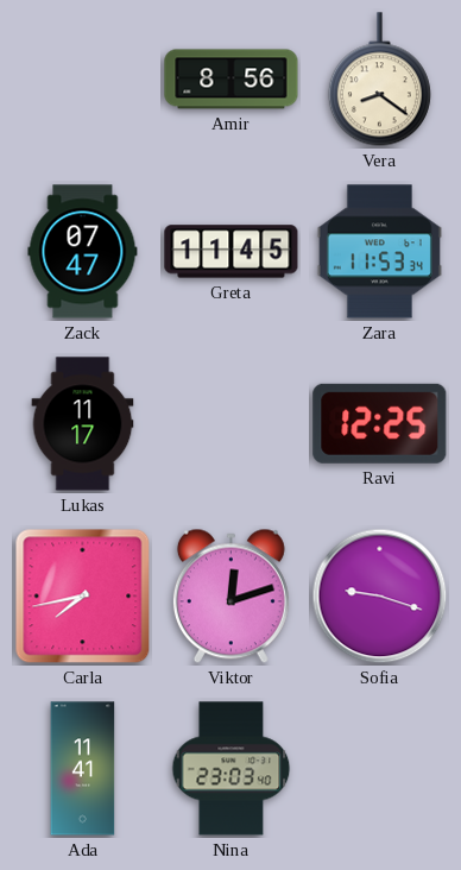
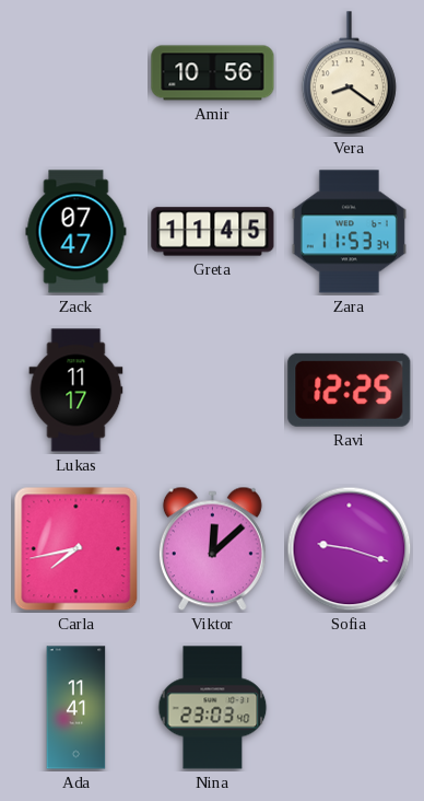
Amir: 8:56 -> 10:56
Viktor: 12:12 -> 12:08
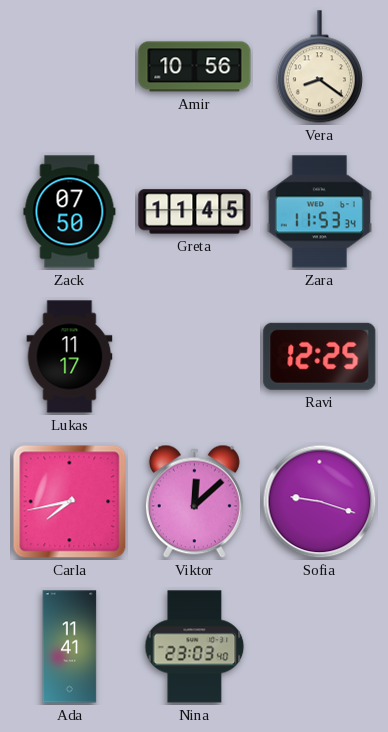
Zack: 07:47 -> 07:50
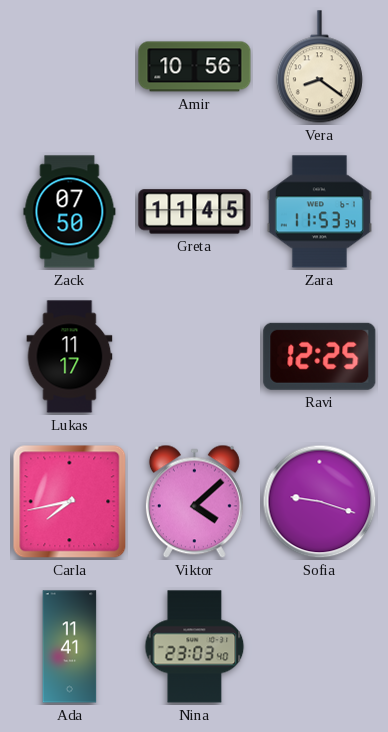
Viktor: 12:08 -> 4:08
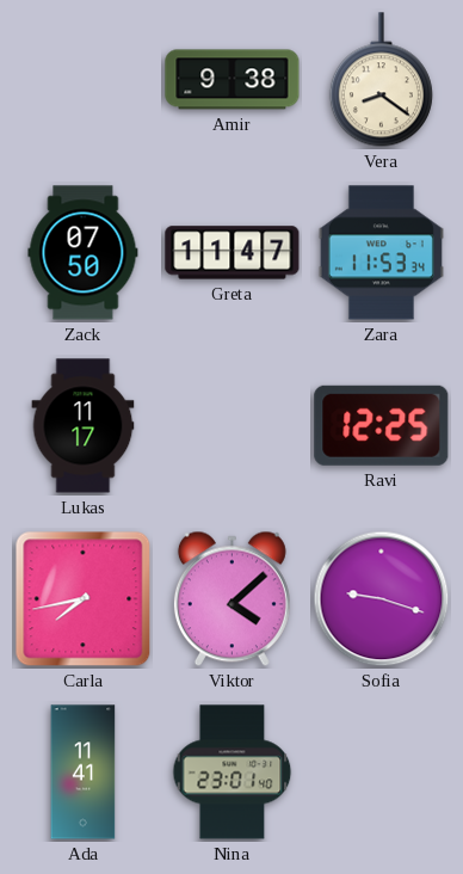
Amir: 10:56 -> 9:38
Greta: 11:45 -> 11:47
Nina: 23:03 -> 23:01
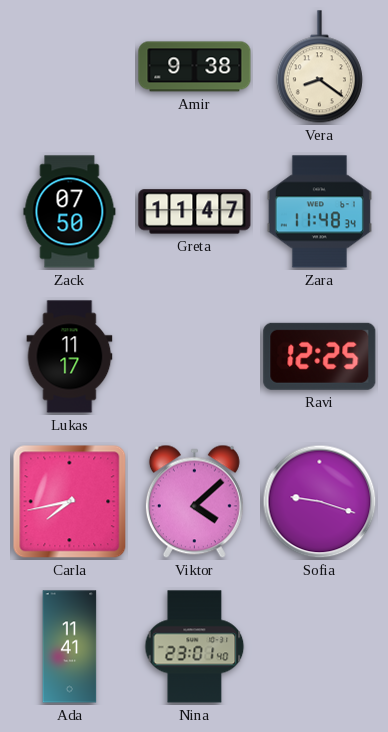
Zara: 11:53 -> 11:48
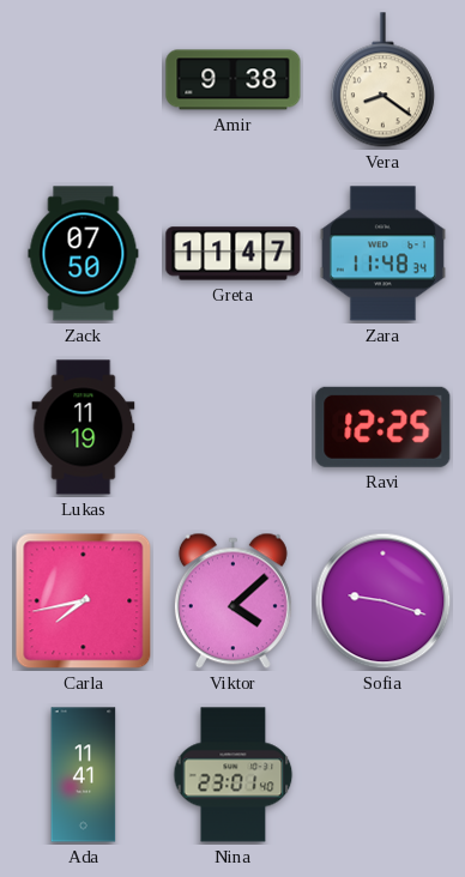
Lukas: 11:17 -> 11:19
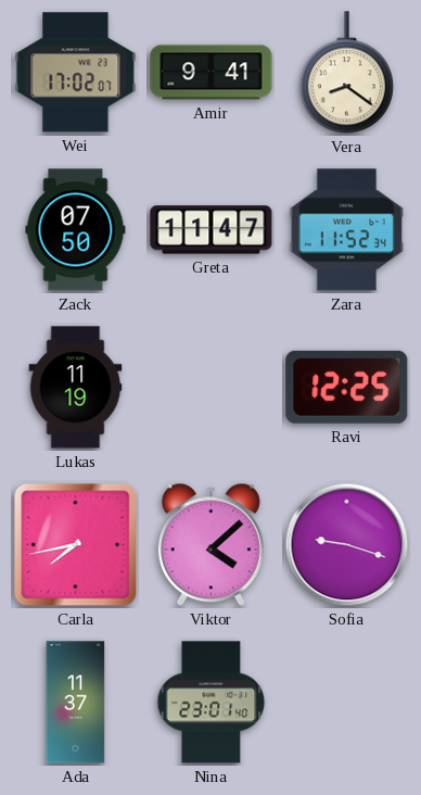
Wei: none -> 17:02
Amir: 9:38 -> 9:41
Zara: 11:48 -> 11:52
Ada: 11:41 -> 11:37
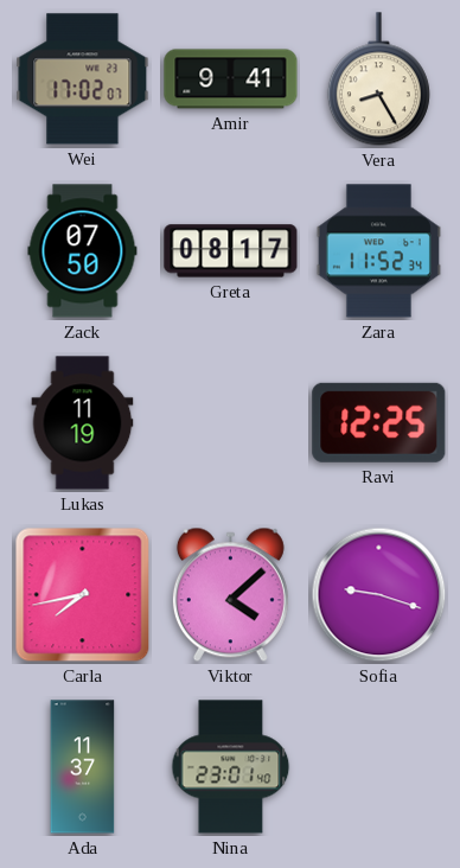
Vera: 8:21 -> 8:25
Greta: 11:47 -> 08:17
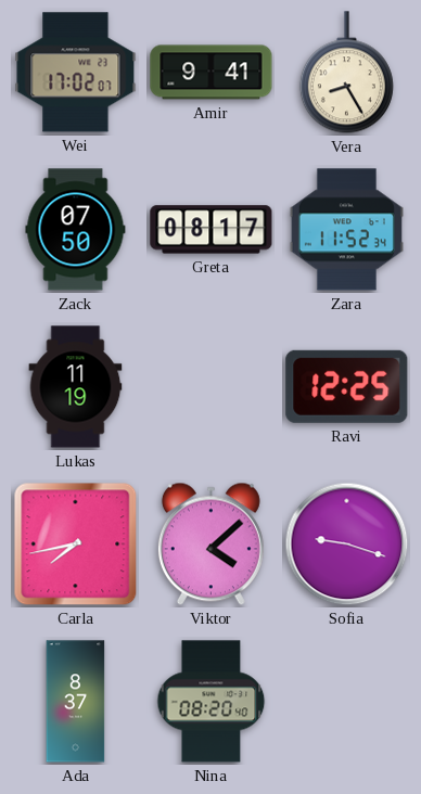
Ada: 11:37 -> 8:37
Nina: 23:01 -> 08:20
